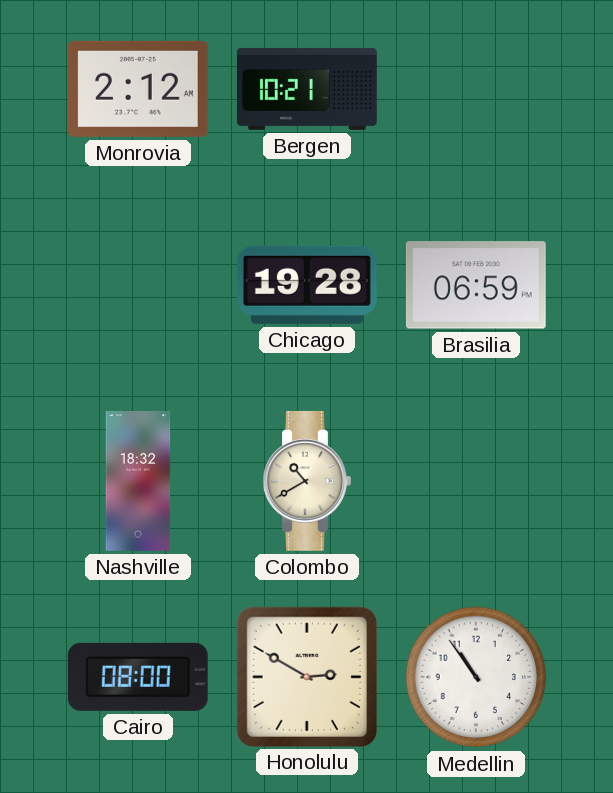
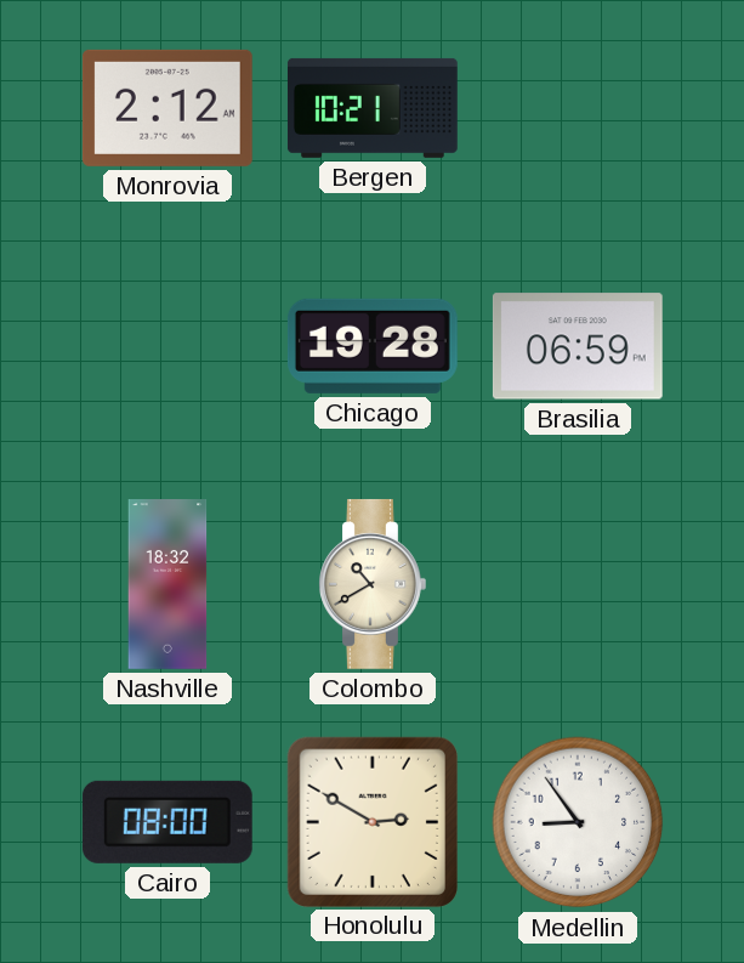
Medellin: 10:54 -> 8:54
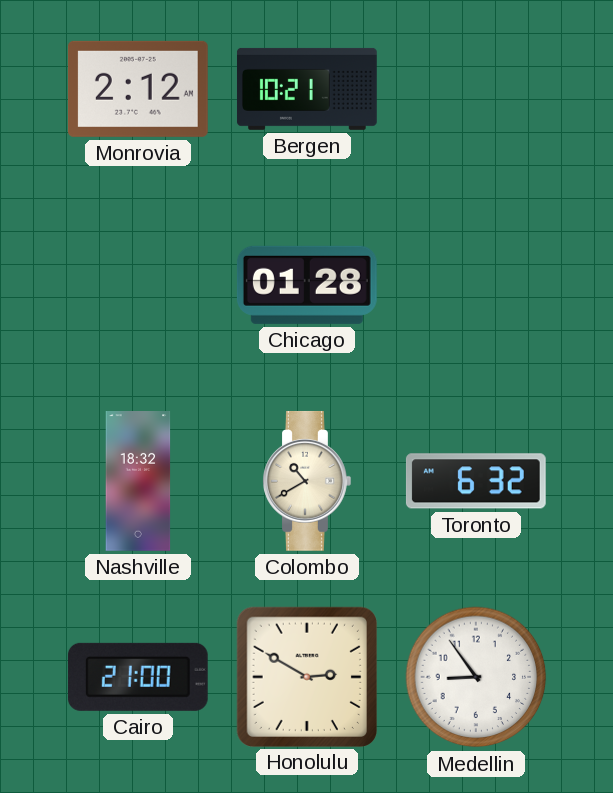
Chicago: 19:28 -> 01:28
Brasilia: 06:59 -> none
Toronto: none -> 6:32
Cairo: 08:00 -> 21:00
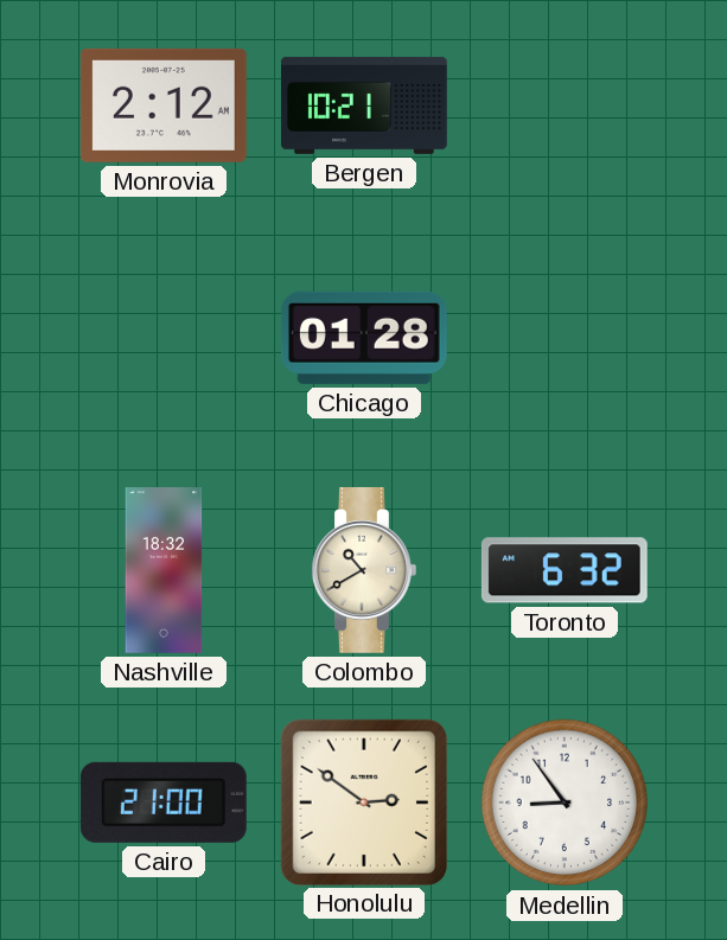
Honolulu: 2:50 -> 2:51
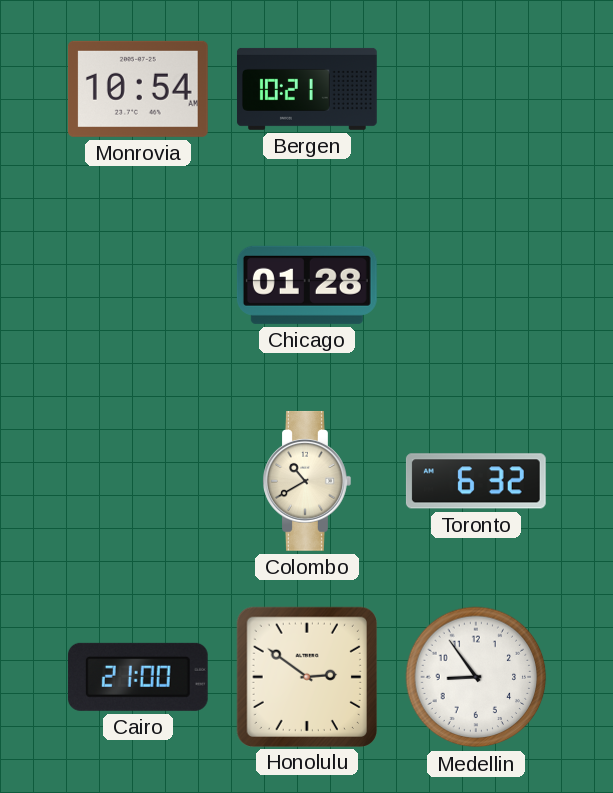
Monrovia: 2:12 -> 10:54
Nashville: 18:32 -> none
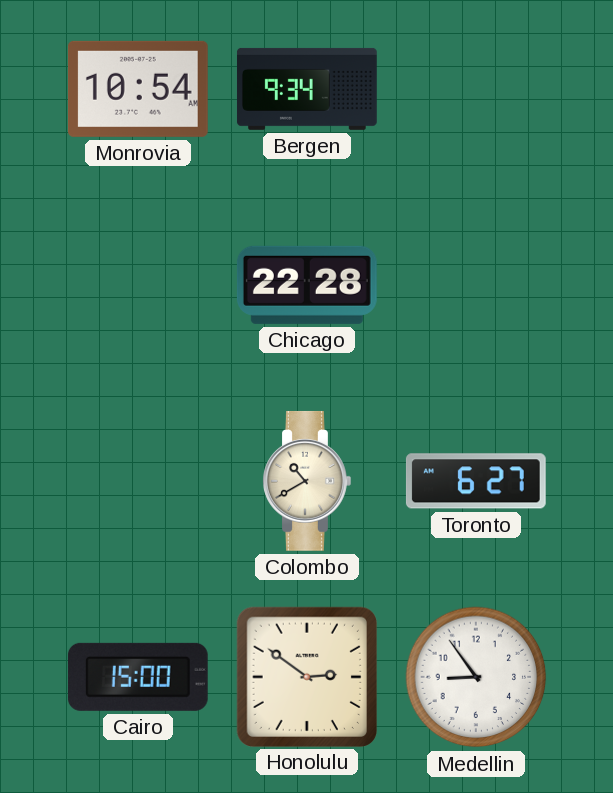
Bergen: 10:21 -> 9:34
Chicago: 01:28 -> 22:28
Toronto: 6:32 -> 6:27
Cairo: 21:00 -> 15:00
